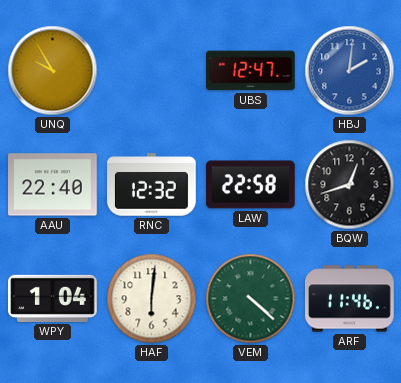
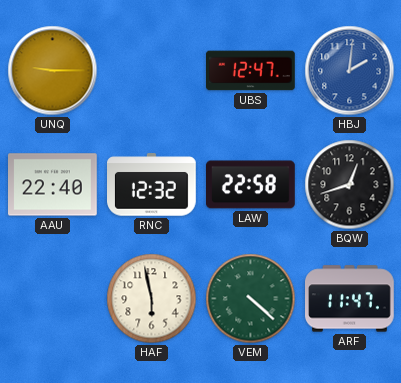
UNQ: 9:55 -> 9:15
WPY: 1:04 -> none
HAF: 6:01 -> 5:58
ARF: 11:46 -> 11:47
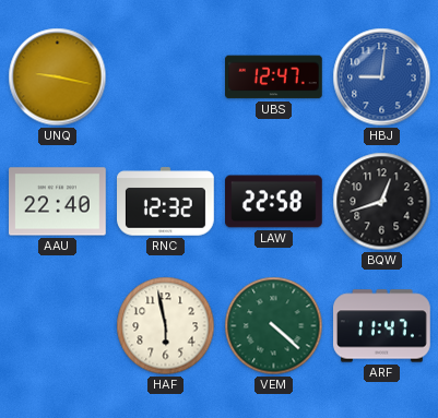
UNQ: 9:15 -> 9:17
HBJ: 2:01 -> 9:01
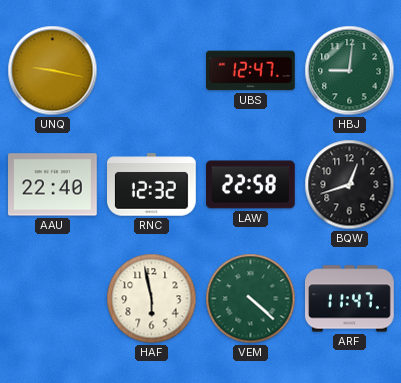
HBJ dial: blue -> green
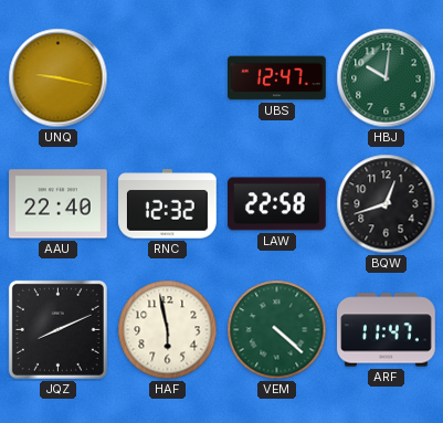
HBJ: 9:01 -> 10:01
JQZ: none -> 8:11
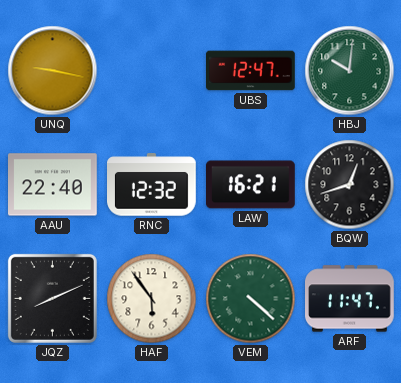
LAW: 22:58 -> 16:21
HAF: 5:58 -> 5:54
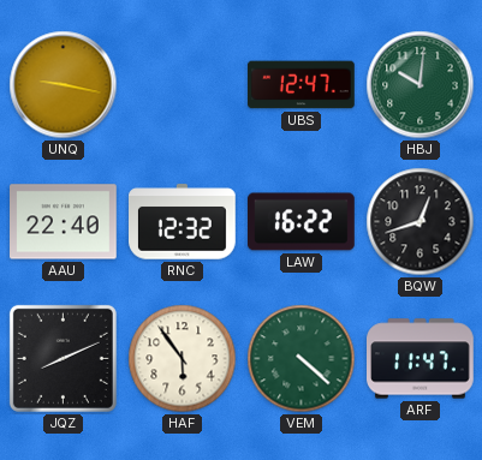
LAW: 16:21 -> 16:22
